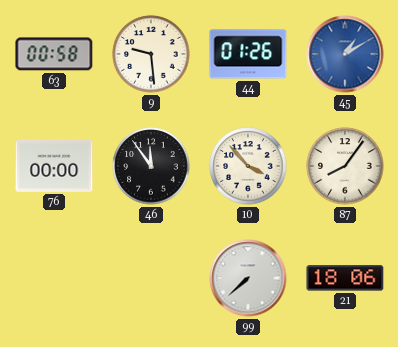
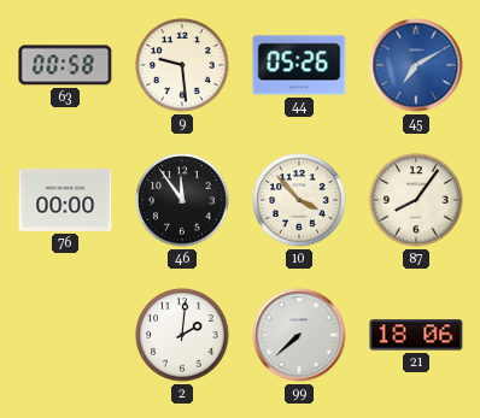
44: 01:26 -> 05:26
45: 1:10 -> 7:10
2: none -> 2:01
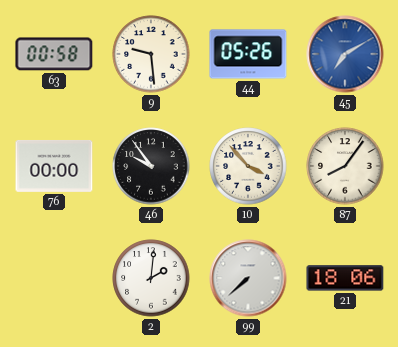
46: 11:54 -> 9:54
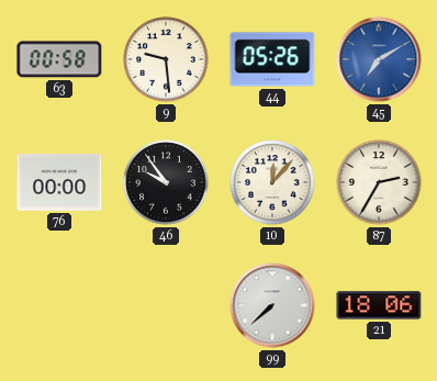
10: 3:53 -> 12:07
87: 8:06 -> 2:35
2: 2:01 -> none
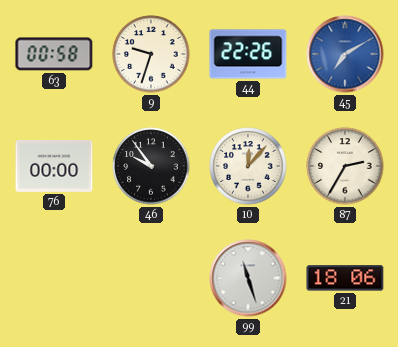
9: 9:29 -> 9:33
44: 05:26 -> 22:26
99: 7:38 -> 11:27
